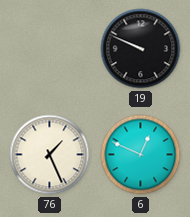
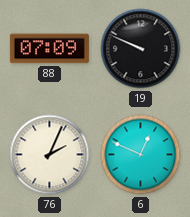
88: none -> 07:09
76: 1:26 -> 2:04
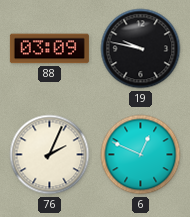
88: 07:09 -> 03:09
19: 9:49 -> 9:47
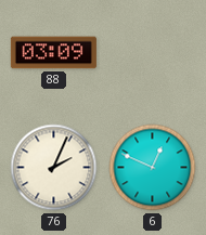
19: 9:47 -> none
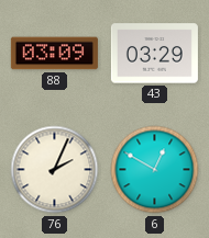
43: none -> 03:29
6: 12:49 -> 12:50
